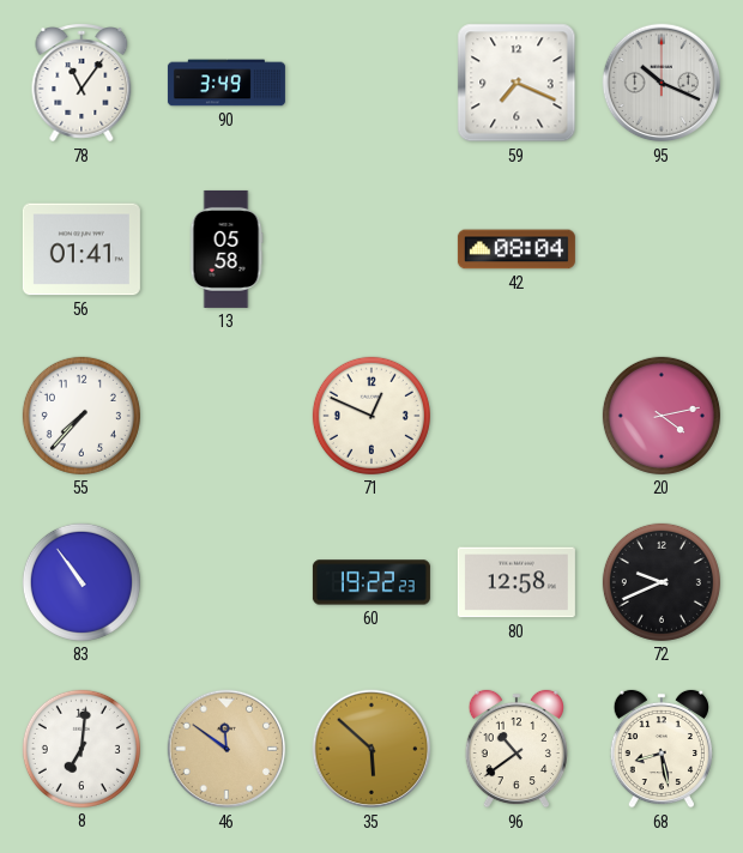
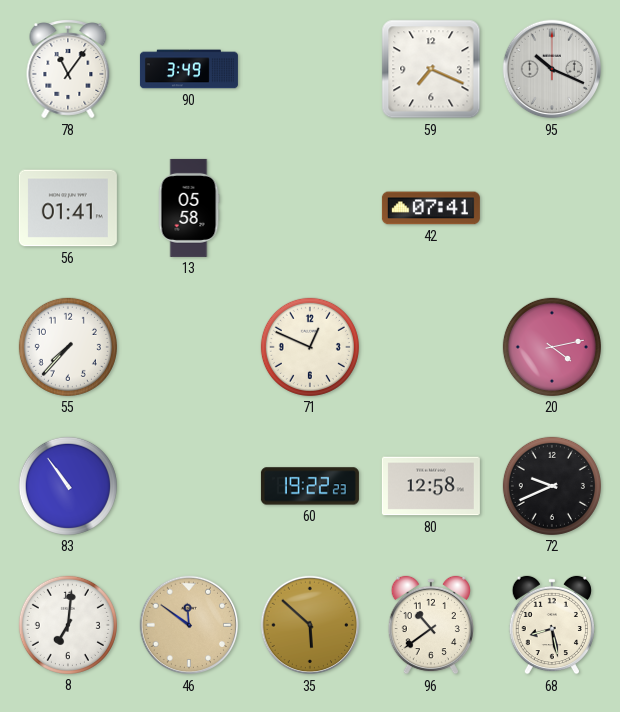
42: 08:04 -> 07:41
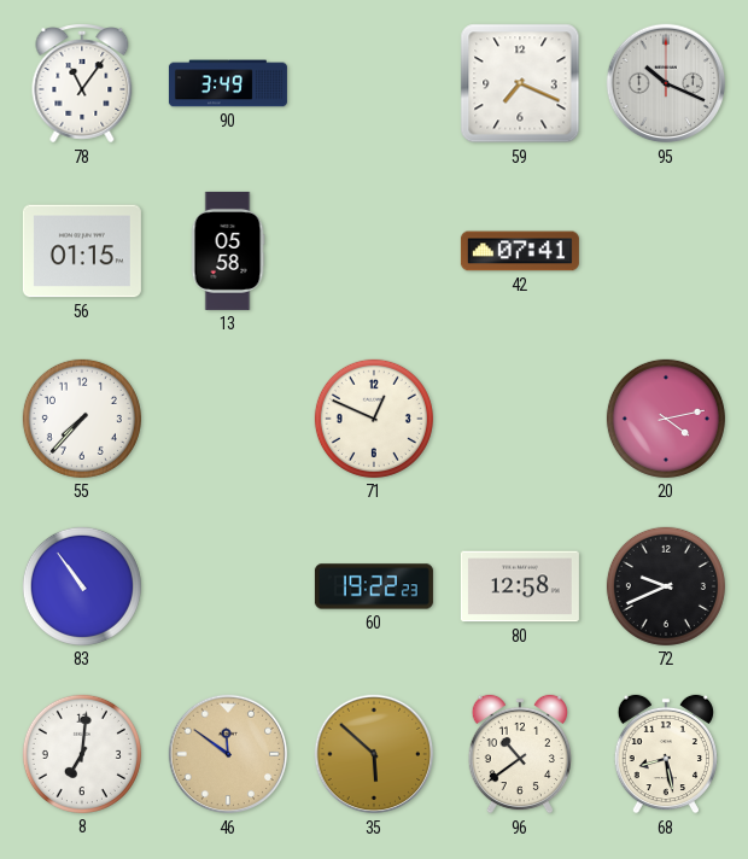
56: 01:41 -> 01:15
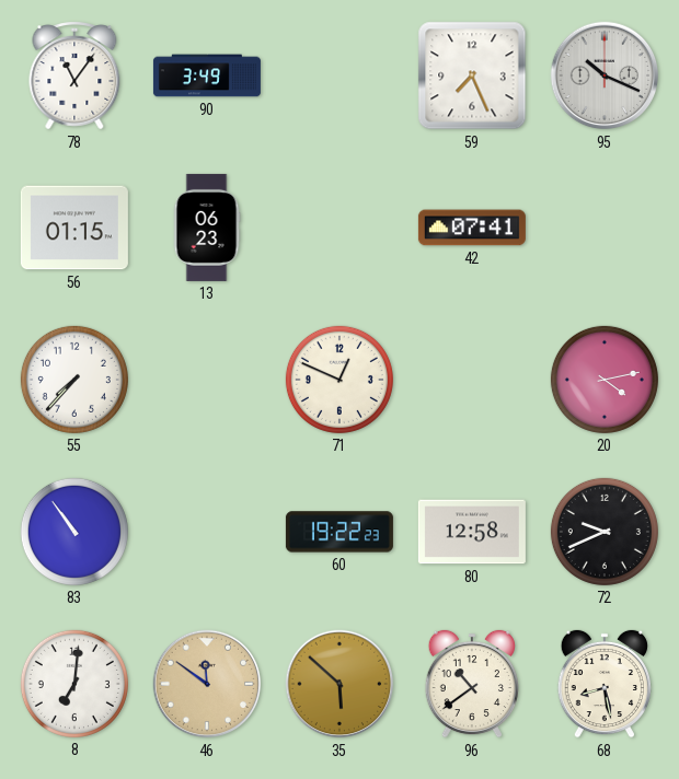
59: 7:19 -> 7:26
13: 05:58 -> 06:23
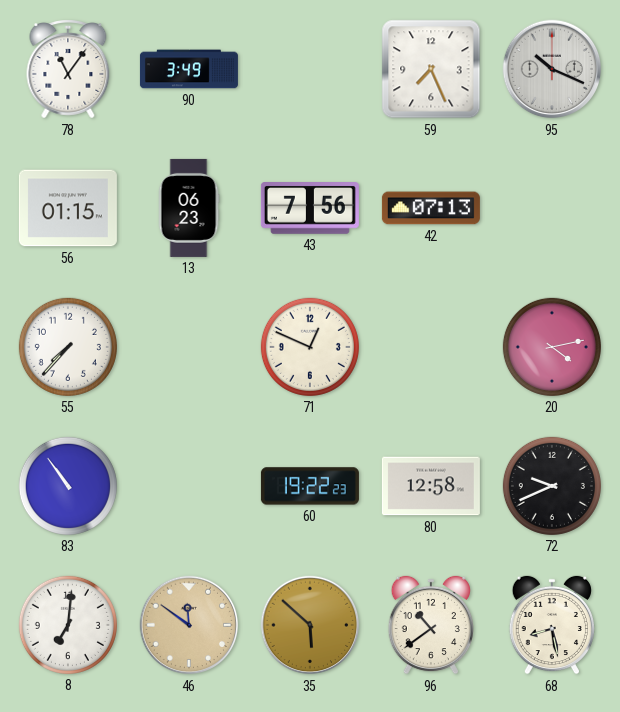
43: none -> 7:56
42: 07:41 -> 07:13
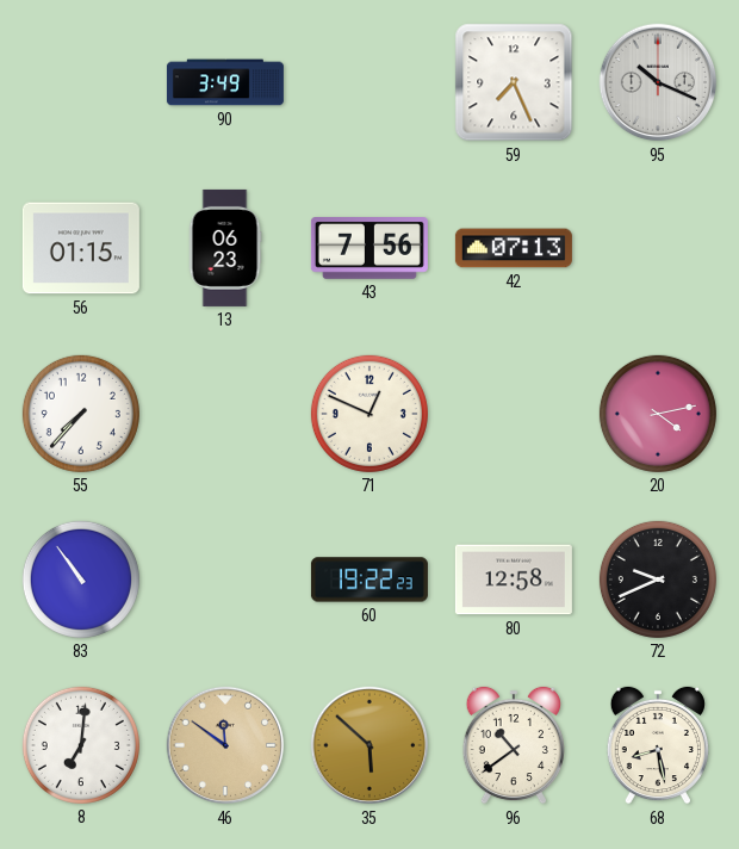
78: 11:06 -> none
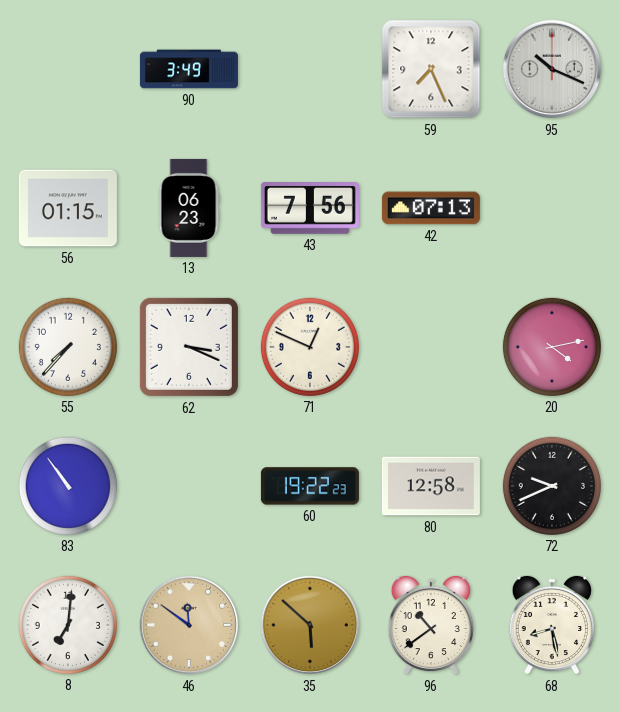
62: none -> 3:19
